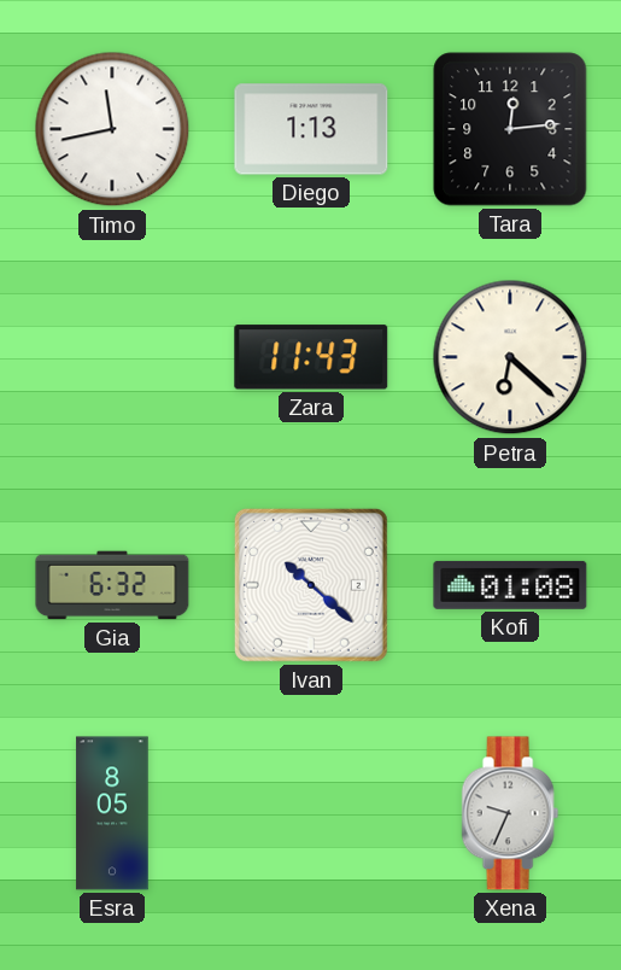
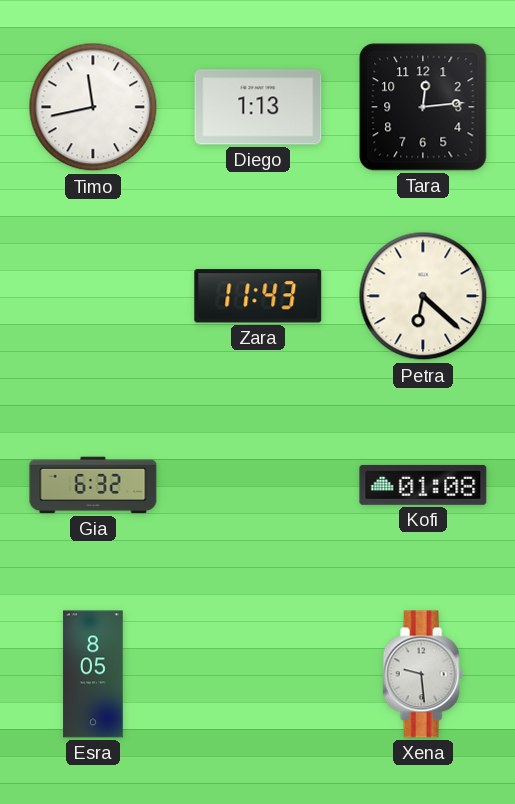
Ivan: 10:22 -> none
Xena: 9:34 -> 9:29
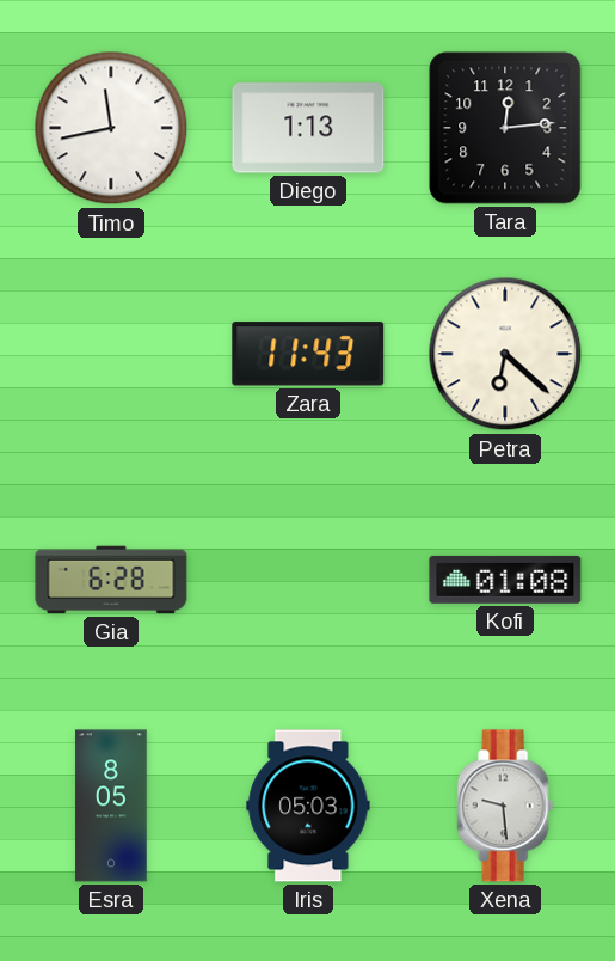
Gia: 6:32 -> 6:28
Iris: none -> 05:03
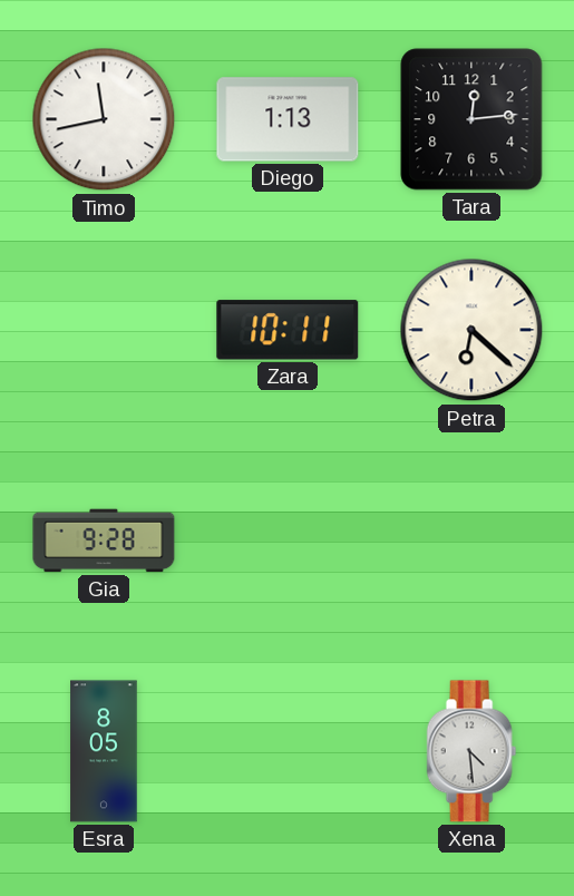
Zara: 11:43 -> 10:11
Gia: 6:28 -> 9:28
Kofi: 01:08 -> none
Iris: 05:03 -> none
Xena: 9:29 -> 4:29
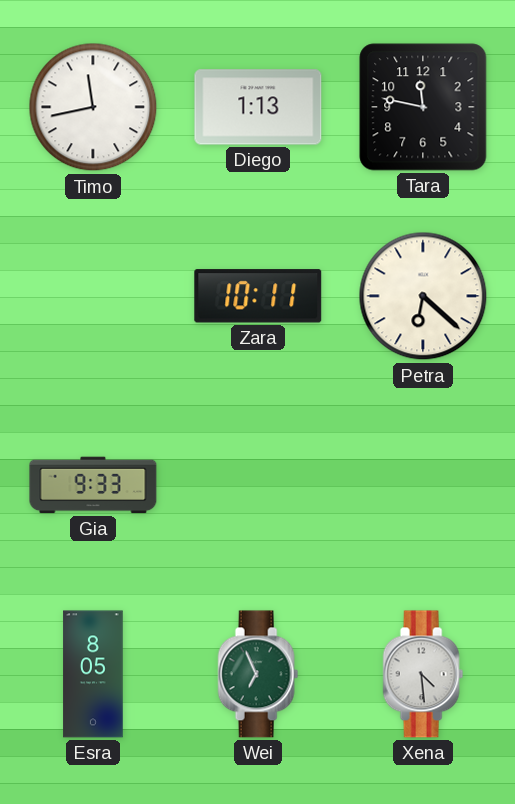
Tara: 12:14 -> 11:47
Gia: 9:28 -> 9:33
Wei: none -> 6:56
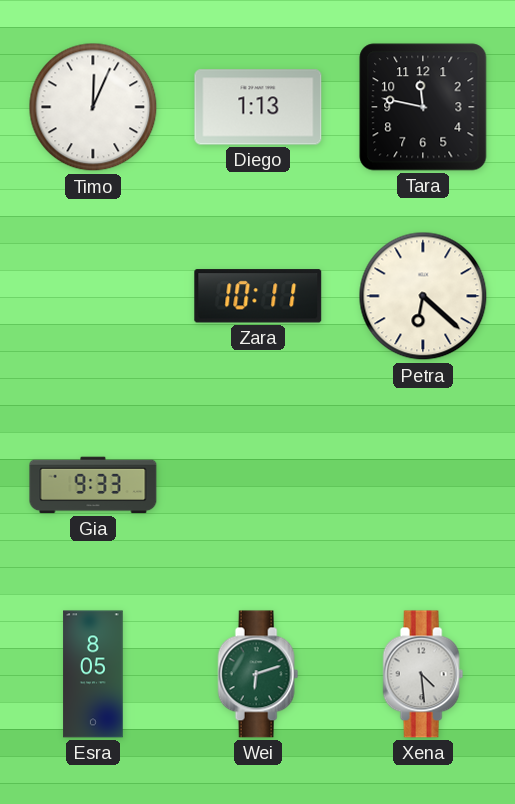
Timo: 11:43 -> 12:04
Wei: 6:56 -> 6:12
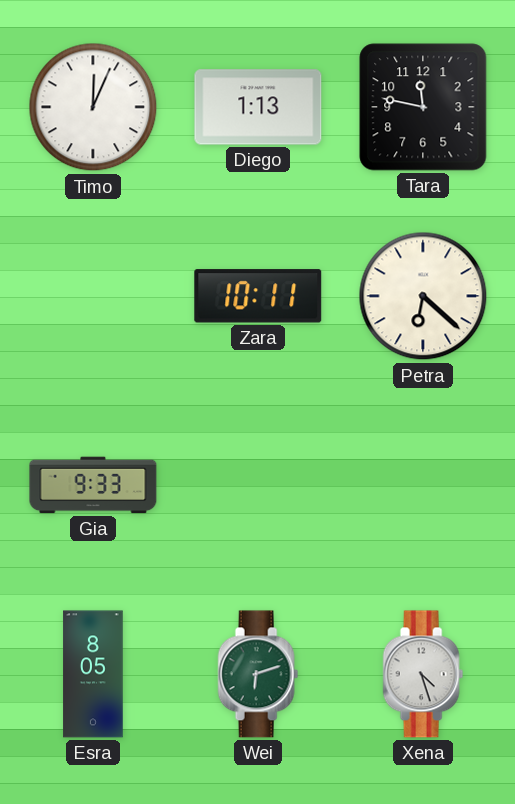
Xena: 4:29 -> 4:27
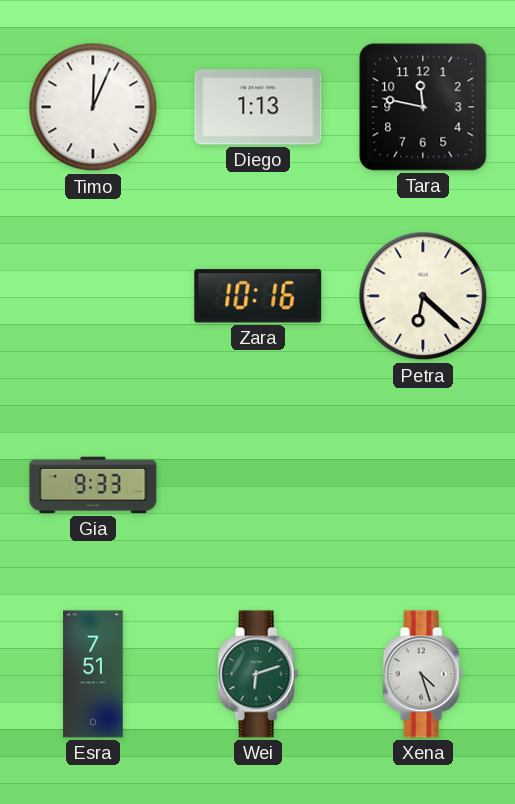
Zara: 10:11 -> 10:16
Esra: 8:05 -> 7:51
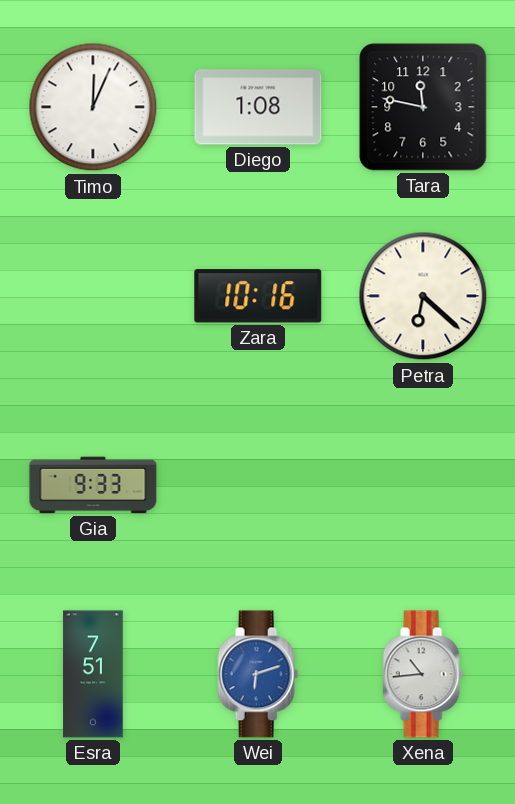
Diego: 1:13 -> 1:08
Wei dial: green -> blue
Xena: 4:27 -> 10:44
